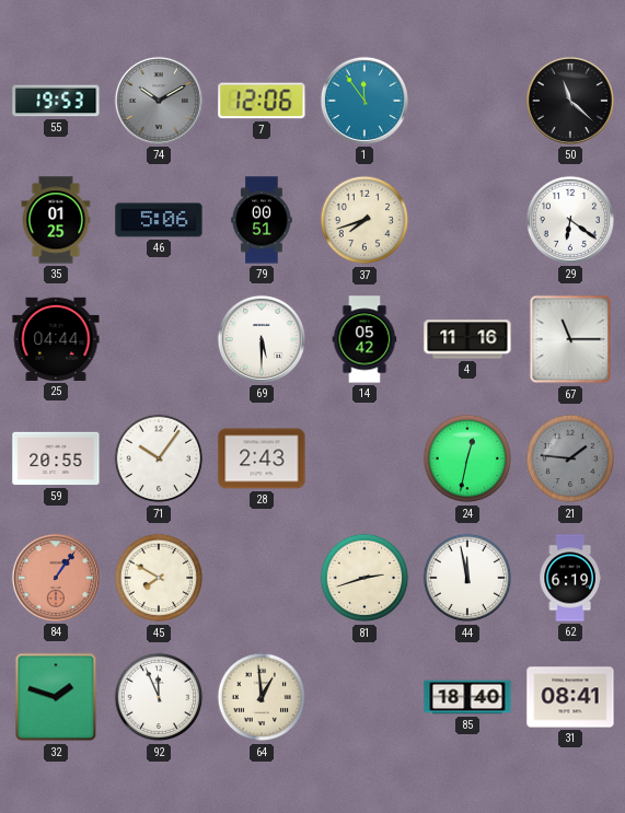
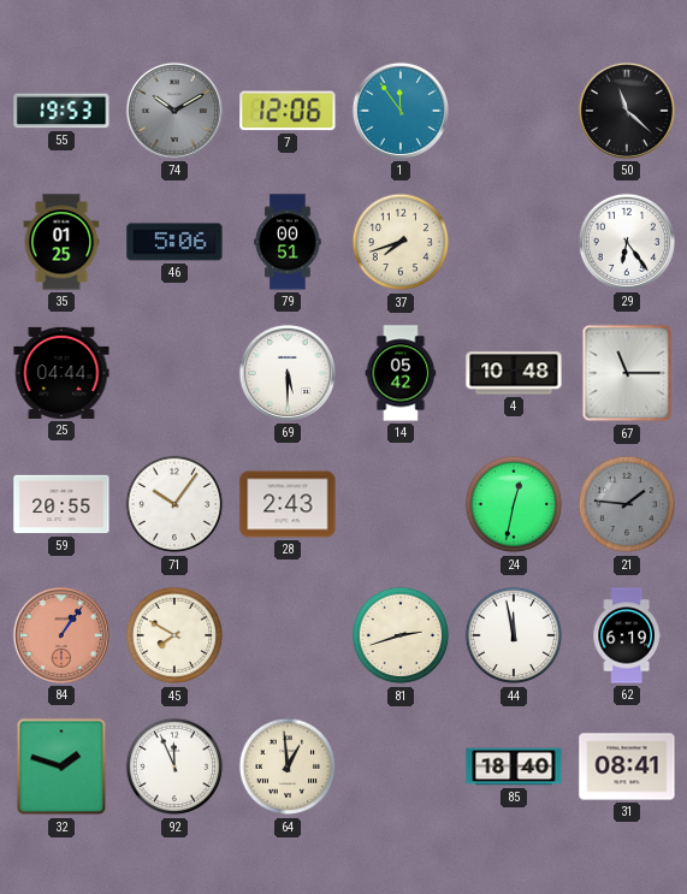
29: 6:21 -> 6:24
4: 11:16 -> 10:48
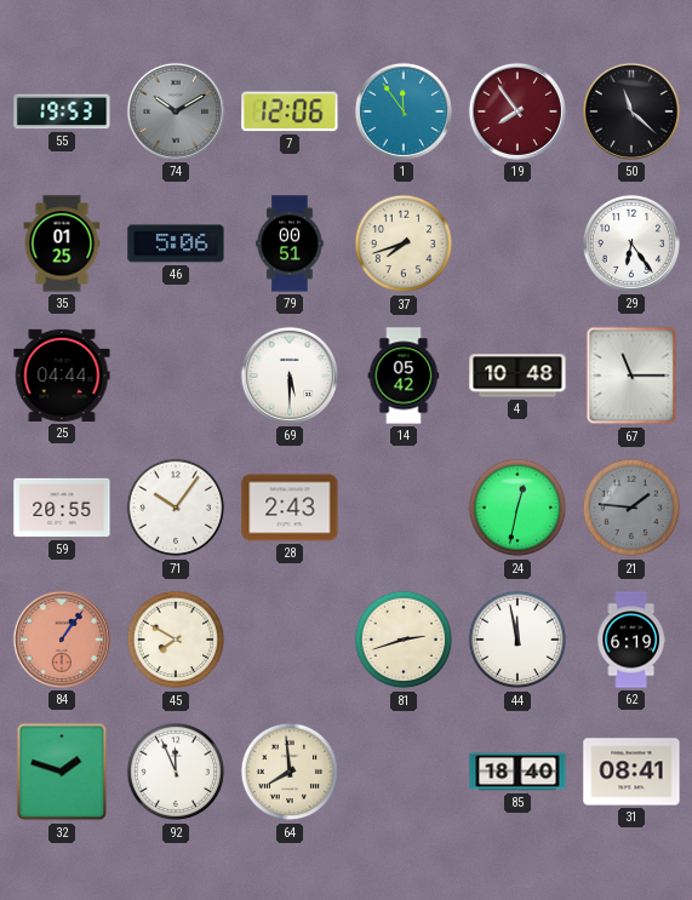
19: none -> 7:54
64: 12:59 -> 7:59
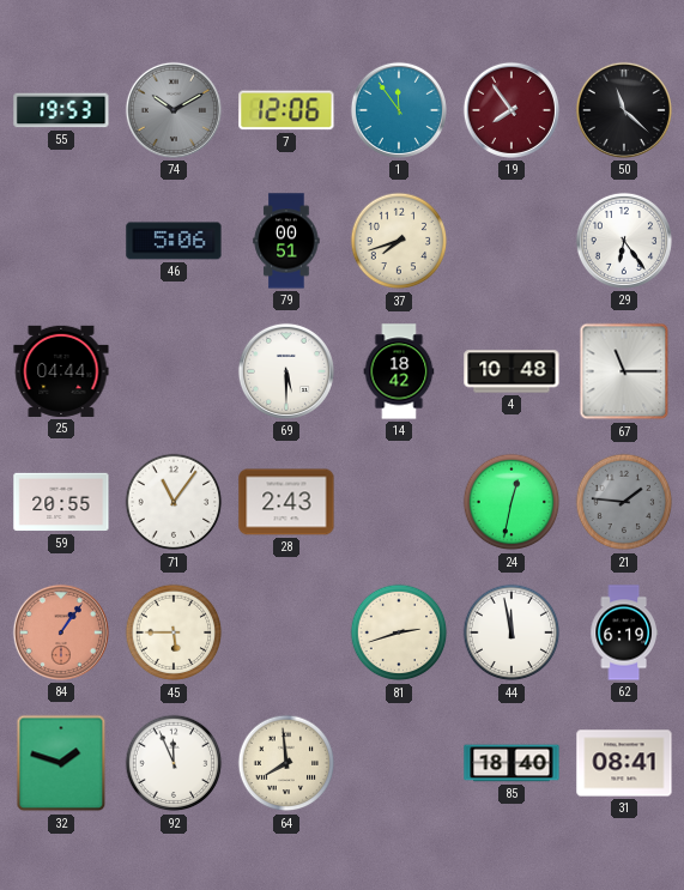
35: 01:25 -> none
14: 05:42 -> 18:42
71: 10:06 -> 11:06
45: 7:50 -> 5:45
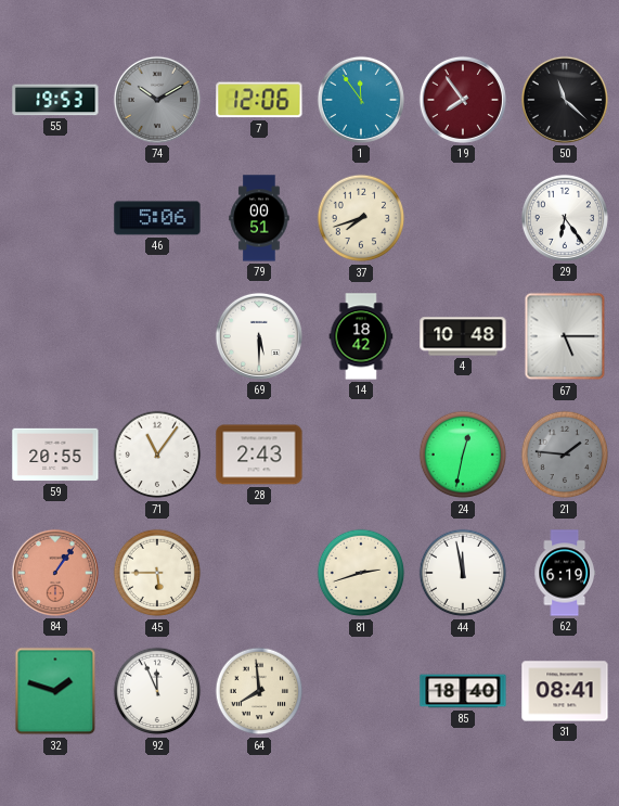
25: 04:44 -> none
67: 11:15 -> 5:15
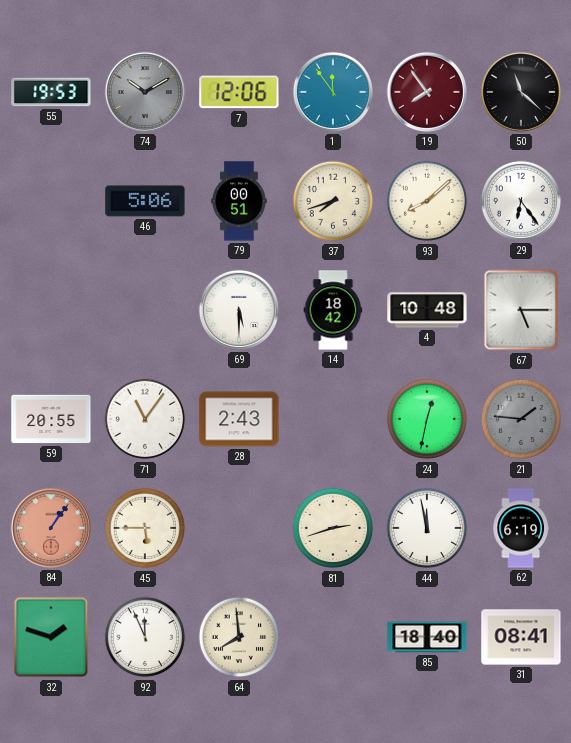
93: none -> 8:08
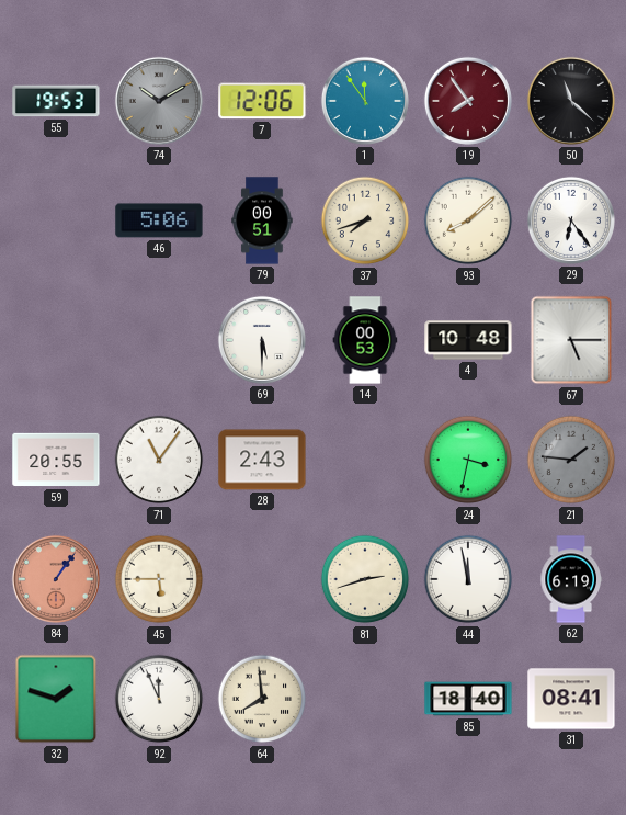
14: 18:42 -> 00:53
24: 12:32 -> 3:32
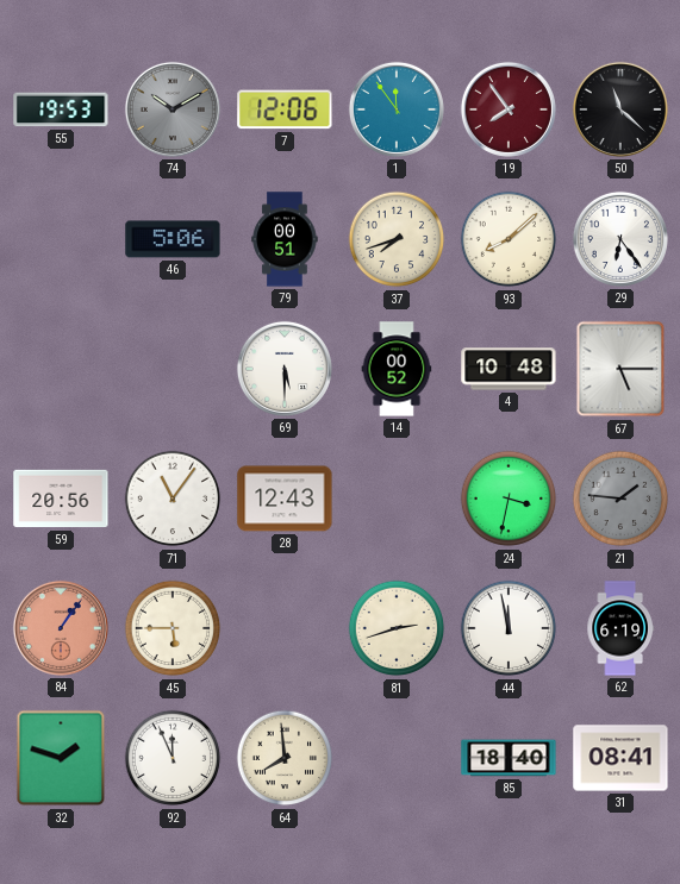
14: 00:53 -> 00:52
59: 20:55 -> 20:56
28: 2:43 -> 12:43
